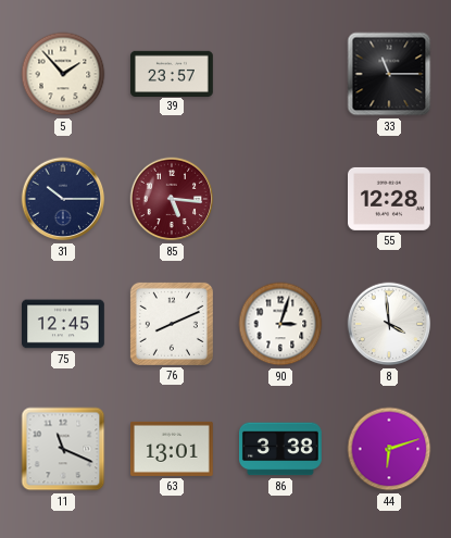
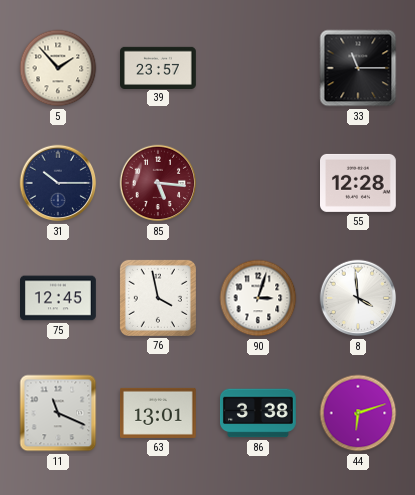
76: 8:11 -> 3:58
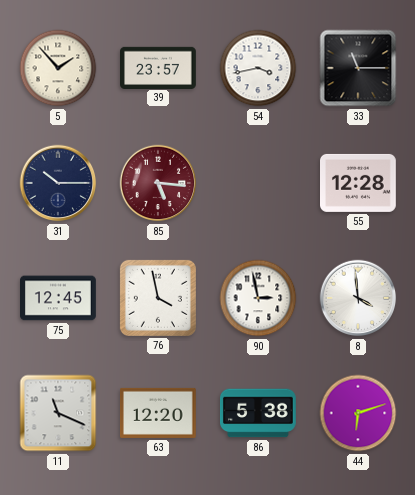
54: none -> 3:43
90: 3:03 -> 2:58
63: 13:01 -> 12:20
86: 3:38 -> 5:38
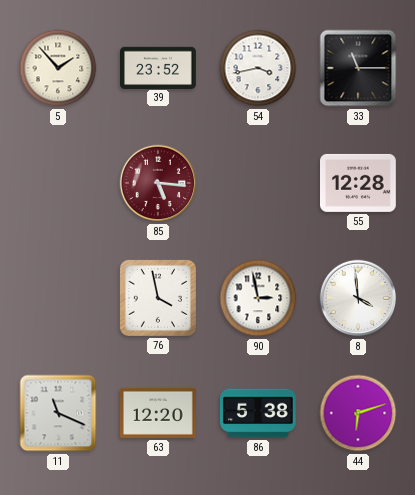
39: 23:57 -> 23:52
31: 10:15 -> none
75: 12:45 -> none
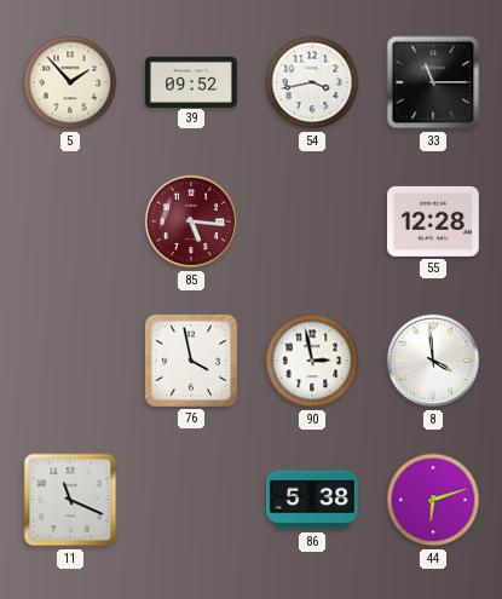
39: 23:52 -> 09:52
63: 12:20 -> none
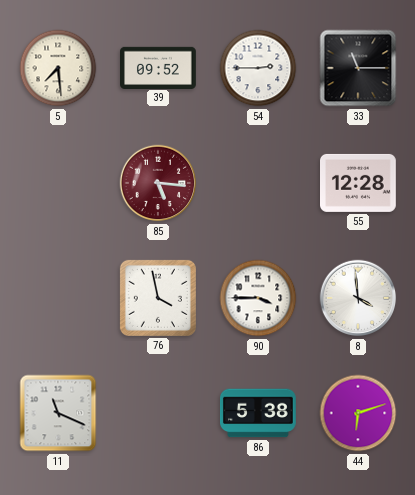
5: 1:53 -> 7:29
54: 3:43 -> 2:45
90: 2:58 -> 3:45
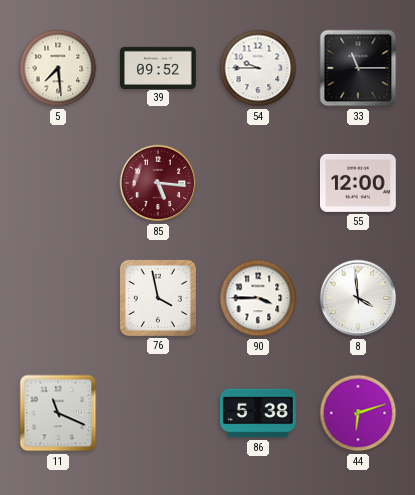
54: 2:45 -> 9:45
55: 12:28 -> 12:00
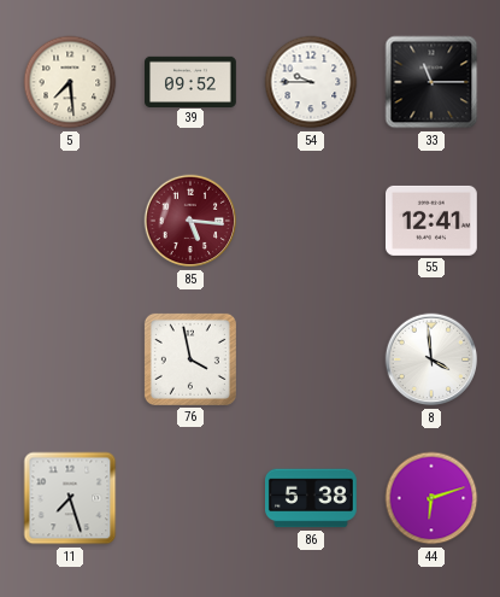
55: 12:00 -> 12:41
90: 3:45 -> none
11: 11:19 -> 7:27
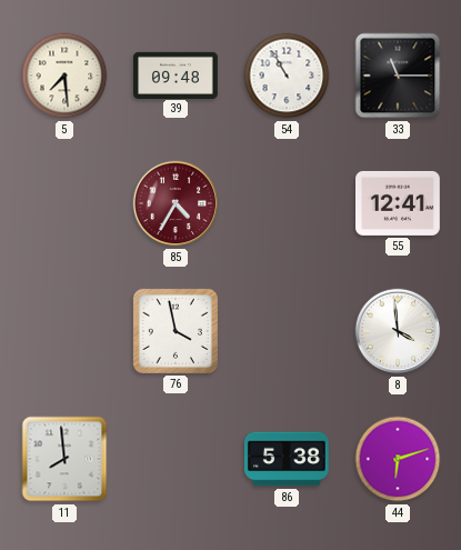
39: 09:52 -> 09:48
54: 9:45 -> 10:55
85: 5:16 -> 4:35
11: 7:27 -> 7:59
